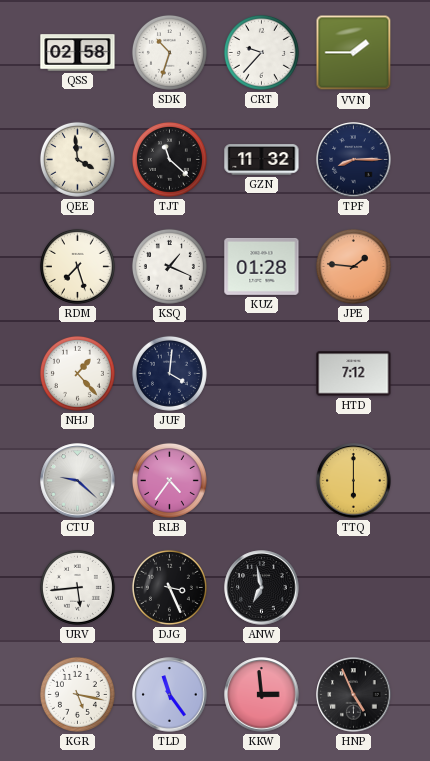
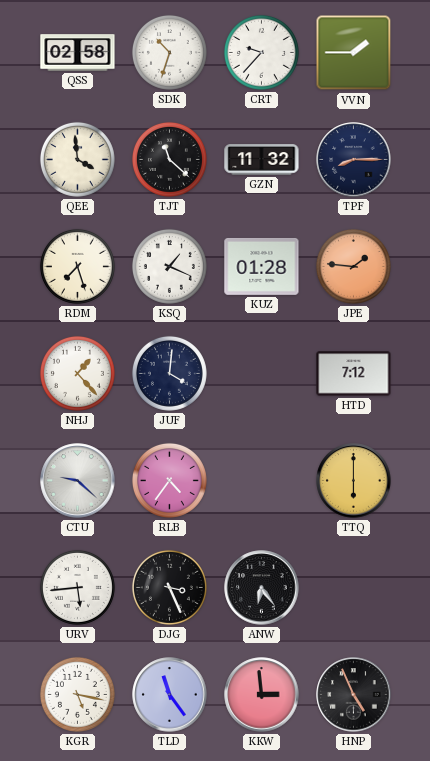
ANW: 6:58 -> 6:24
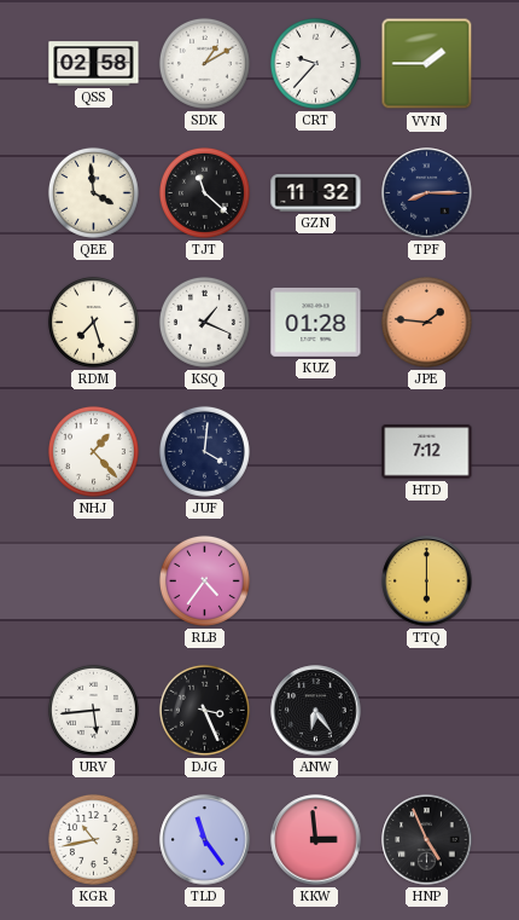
SDK: 10:33 -> 1:10
CTU: 9:22 -> none
KGR: 5:17 -> 10:43
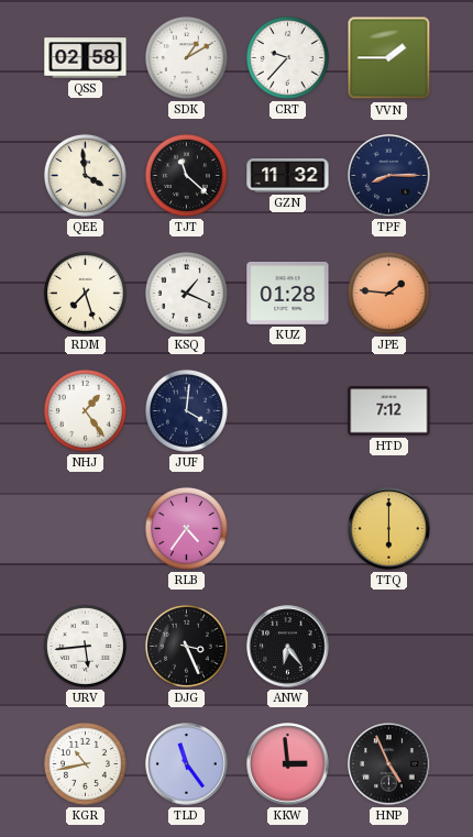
NHJ: 1:23 -> 1:24
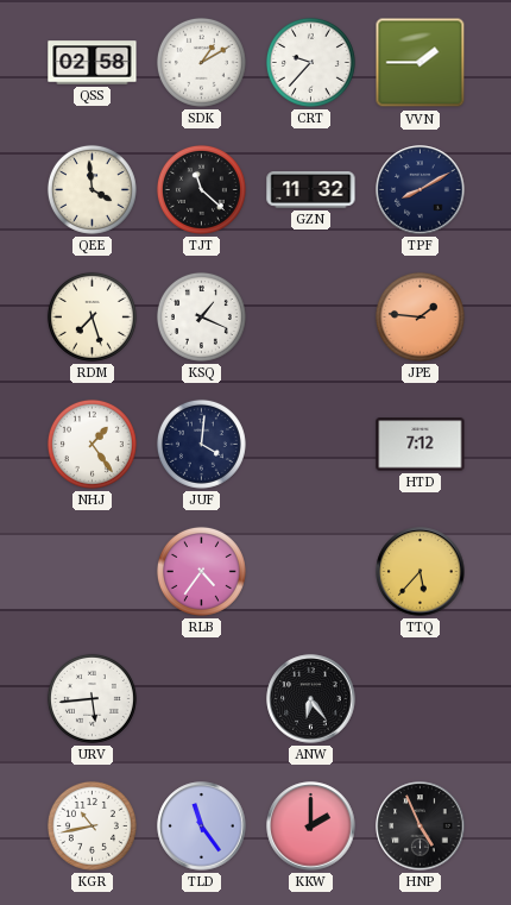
TPF: 8:15 -> 8:10
KUZ: 01:28 -> none
TTQ: 6:00 -> 5:37
DJG: 3:26 -> none
KKW: 2:59 -> 2:00
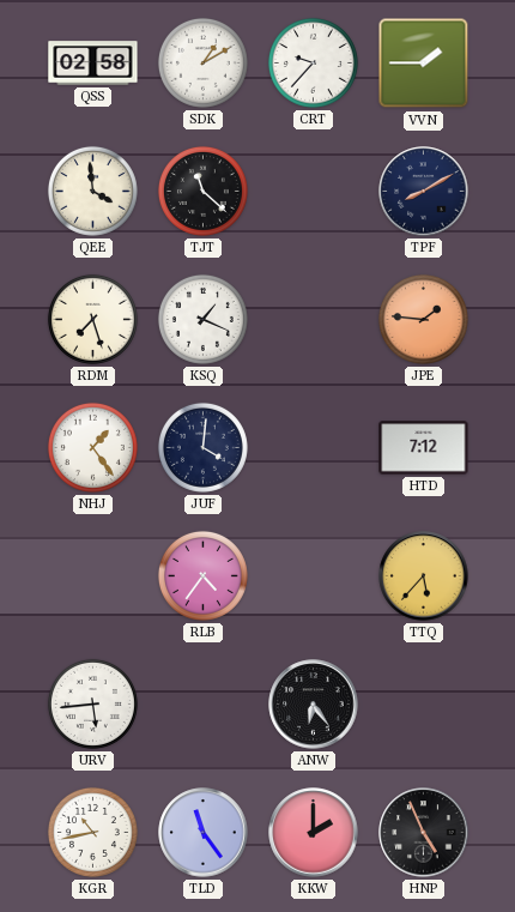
GZN: 11:32 -> none
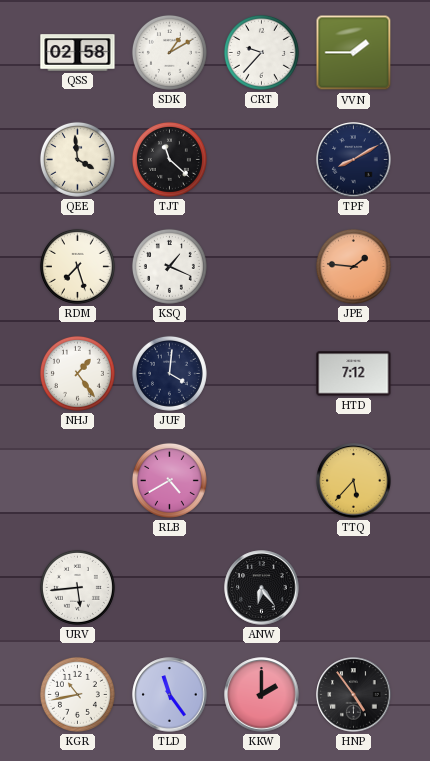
RLB: 4:36 -> 4:40
HNP: 4:56 -> 4:54
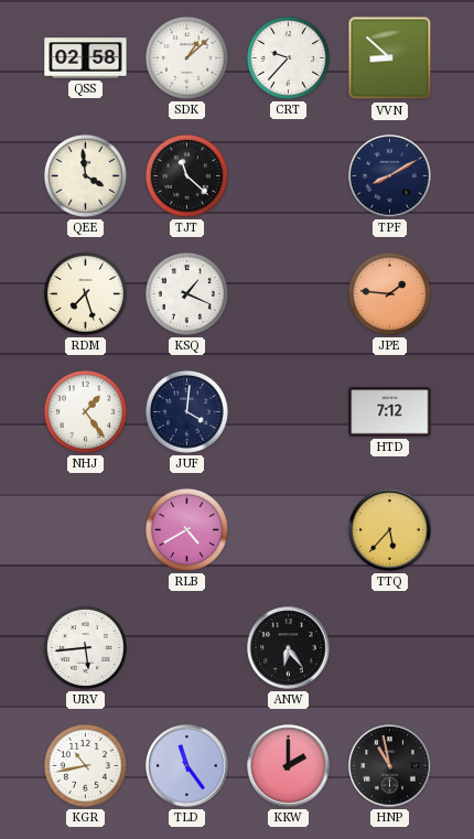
SDK: 1:10 -> 1:08
VVN: 1:45 -> 8:52
HNP: 4:54 -> 10:58
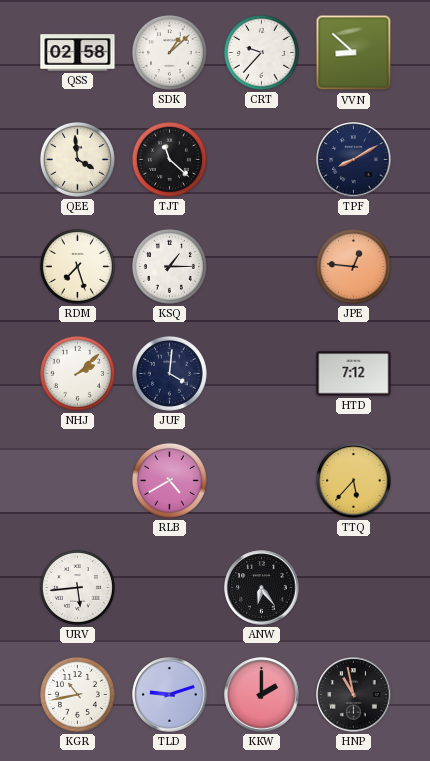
KSQ: 1:19 -> 1:15
JPE: 1:46 -> 12:46
NHJ: 1:24 -> 2:08
TLD: 11:24 -> 9:12
